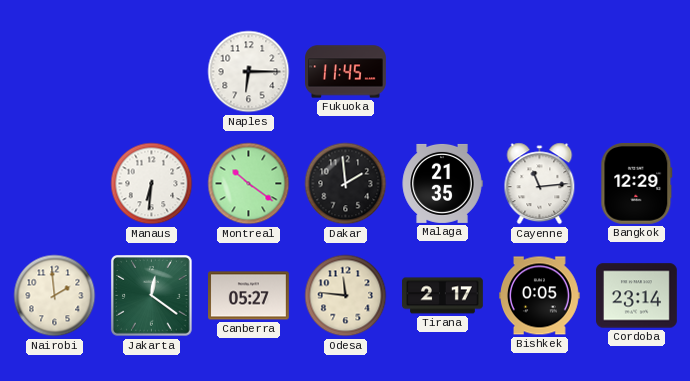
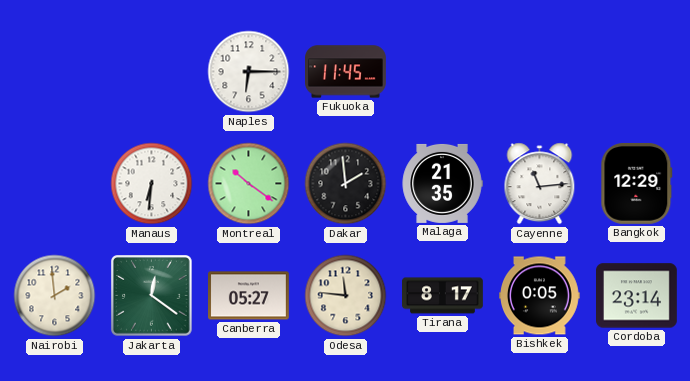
Tirana: 2:17 -> 8:17
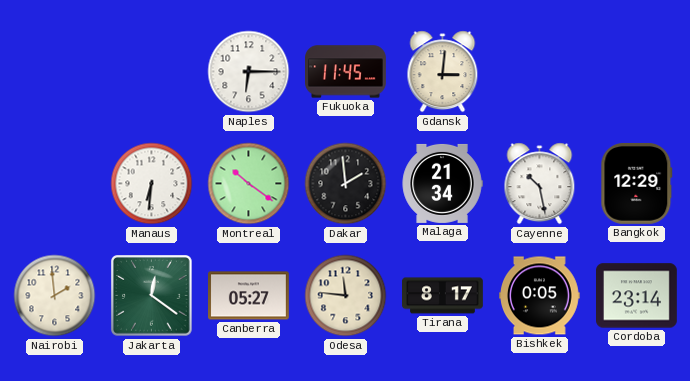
Gdansk: none -> 3:01
Malaga: 21:35 -> 21:34
Cayenne: 11:14 -> 10:28
